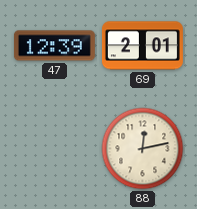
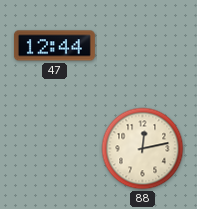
47: 12:39 -> 12:44
69: 2:01 -> none
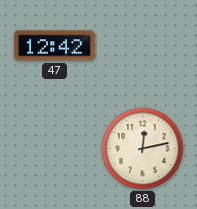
47: 12:44 -> 12:42
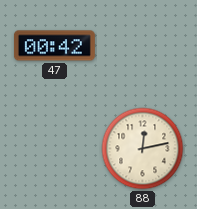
47: 12:42 -> 00:42
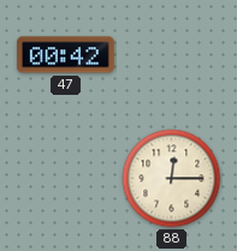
88: 12:13 -> 12:15
